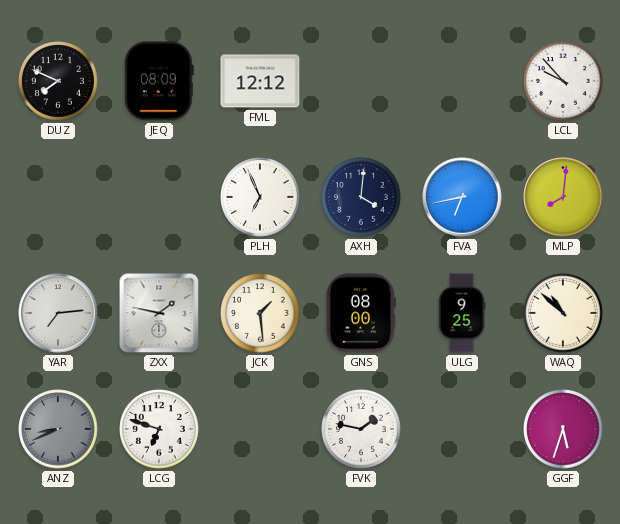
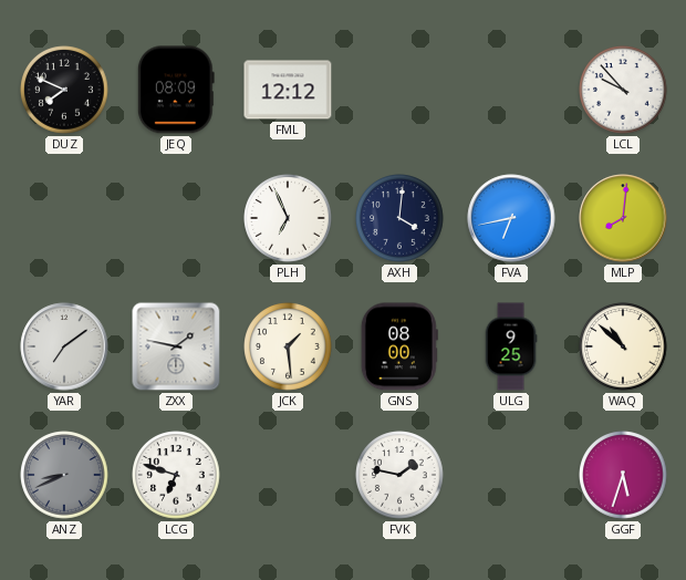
YAR: 7:14 -> 7:09
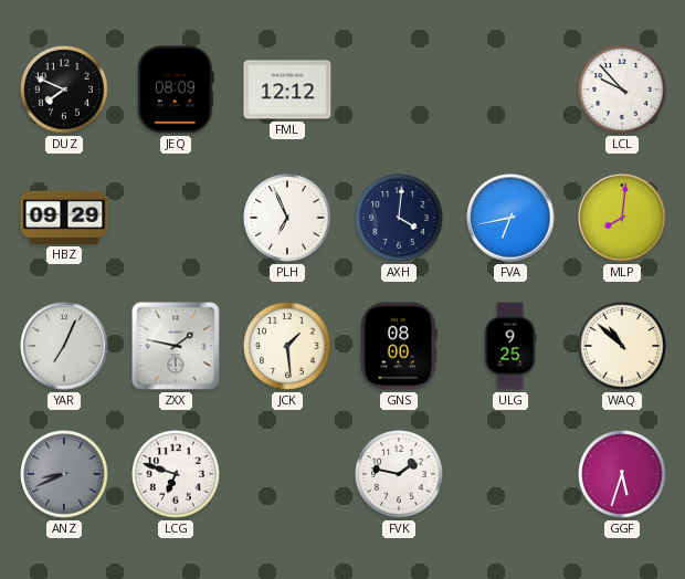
HBZ: none -> 09:29
YAR: 7:09 -> 7:04
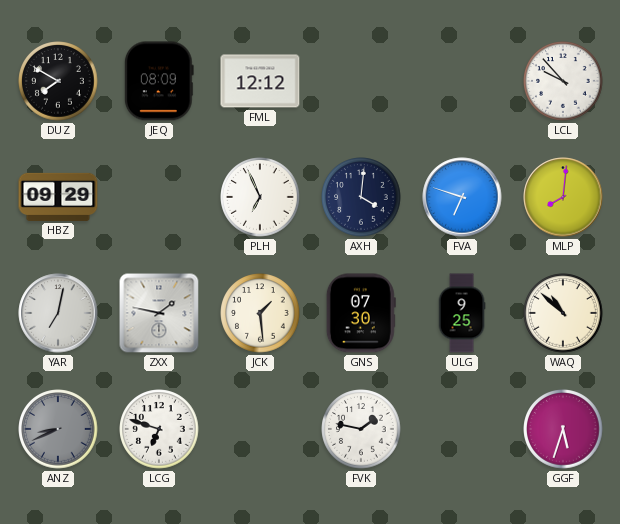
DUZ: 7:49 -> 7:50
FVA: 6:43 -> 6:48
YAR: 7:04 -> 7:02
GNS: 08:00 -> 07:30
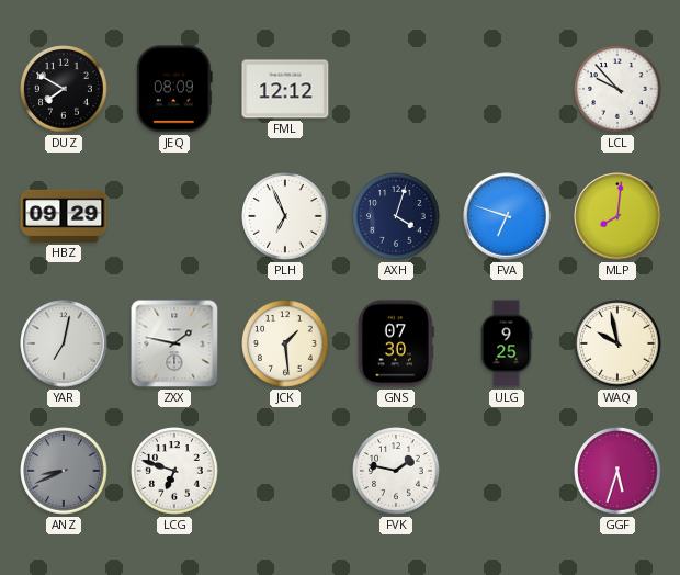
AXH: 4:01 -> 4:03
WAQ: 10:52 -> 9:58
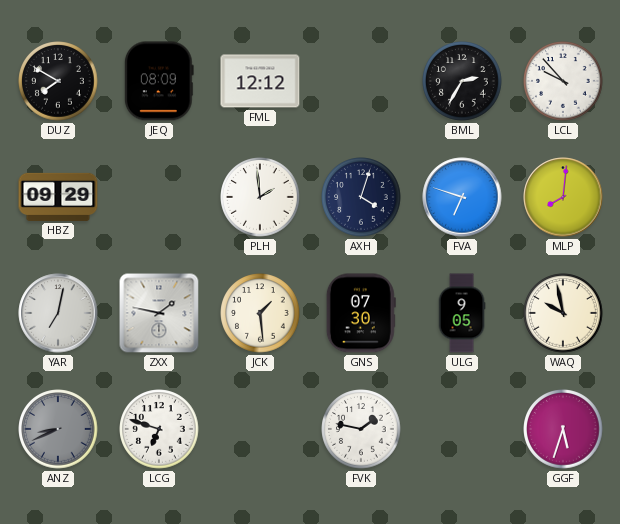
BML: none -> 2:35
PLH: 6:56 -> 1:59
ULG: 9:25 -> 9:05
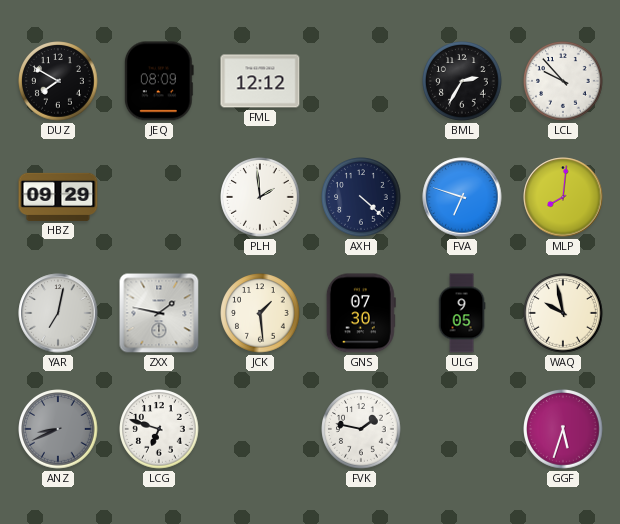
AXH: 4:03 -> 4:22
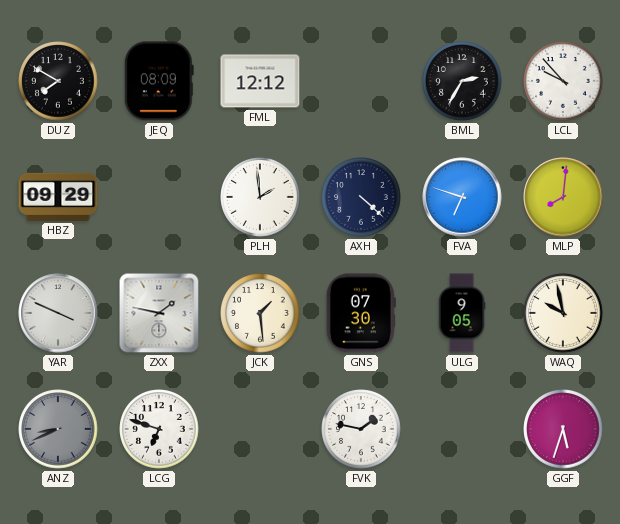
YAR: 7:02 -> 3:49
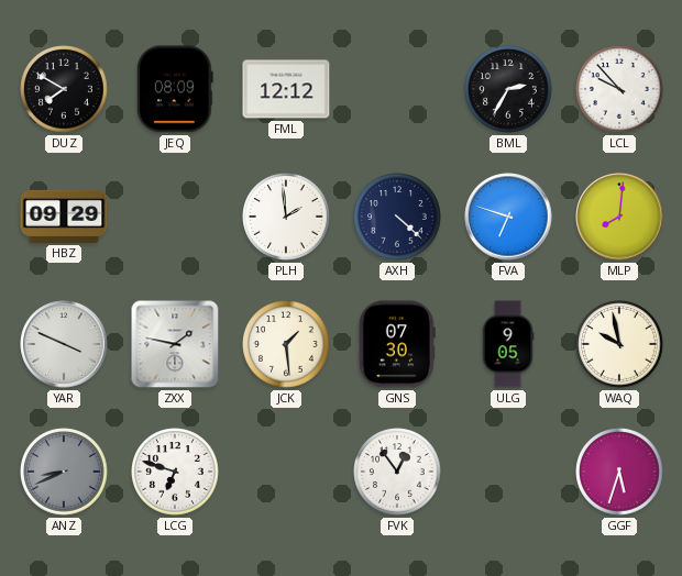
FVK: 1:47 -> 12:54
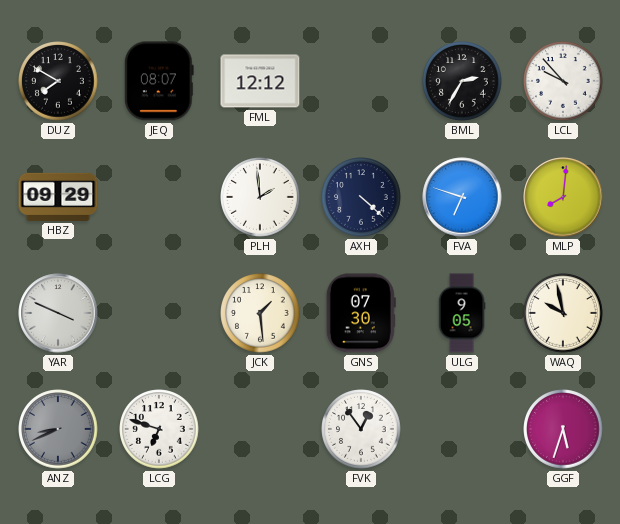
JEQ: 08:09 -> 08:07
ZXX: 1:47 -> none
